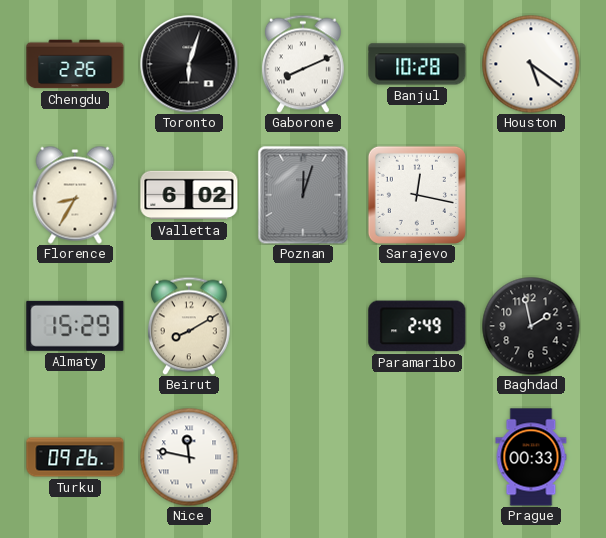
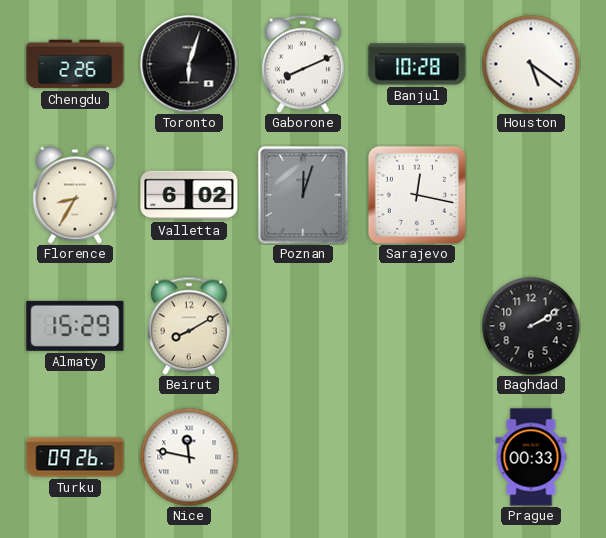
Paramaribo: 2:49 -> none
Baghdad: 1:58 -> 2:10
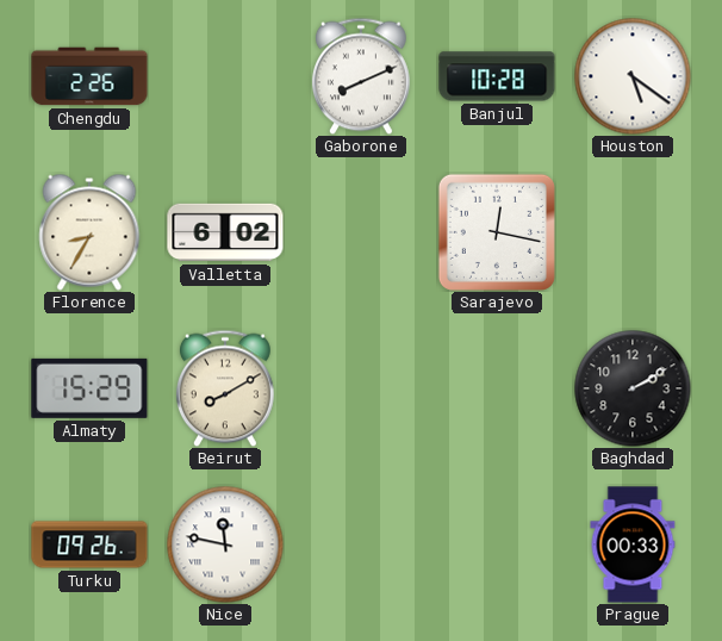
Toronto: 6:03 -> none
Poznan: 12:03 -> none
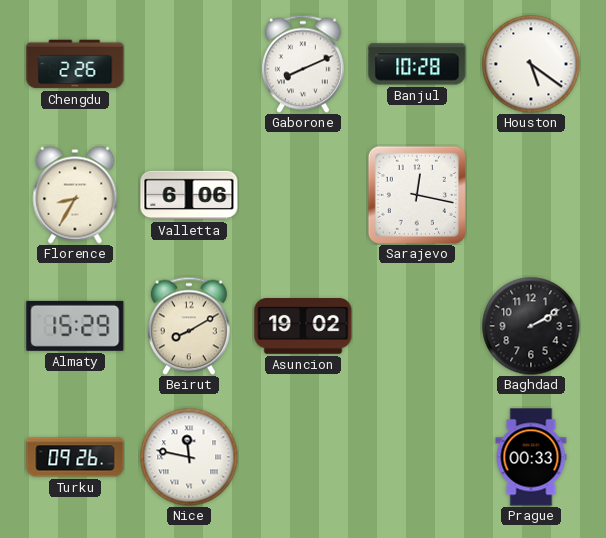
Valletta: 6:02 -> 6:06
Asuncion: none -> 19:02
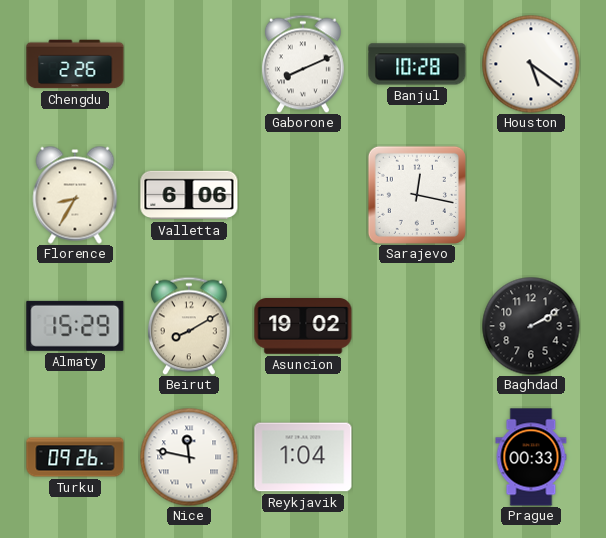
Reykjavik: none -> 1:04
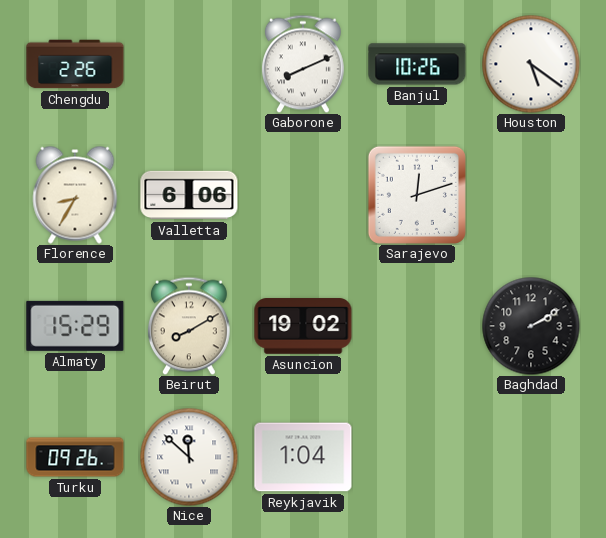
Banjul: 10:28 -> 10:26
Sarajevo: 12:17 -> 12:12
Nice: 11:47 -> 11:52
Prague: 00:33 -> none
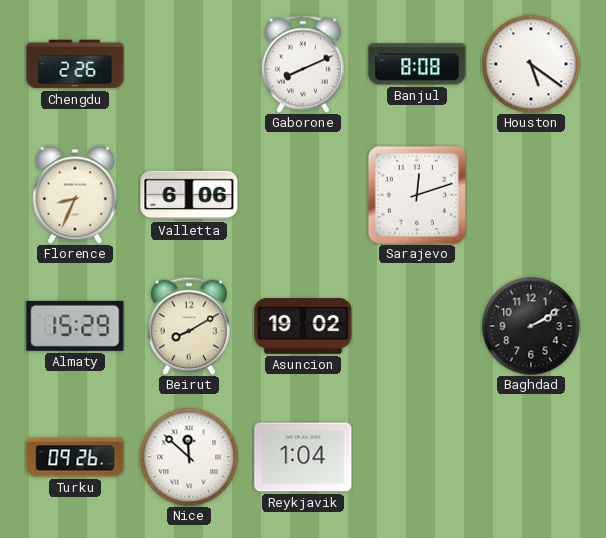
Banjul: 10:26 -> 8:08
Florence: 8:35 -> 8:34
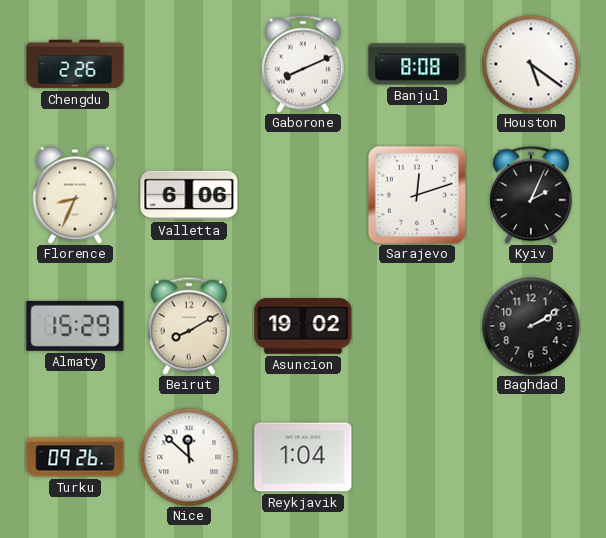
Kyiv: none -> 2:04
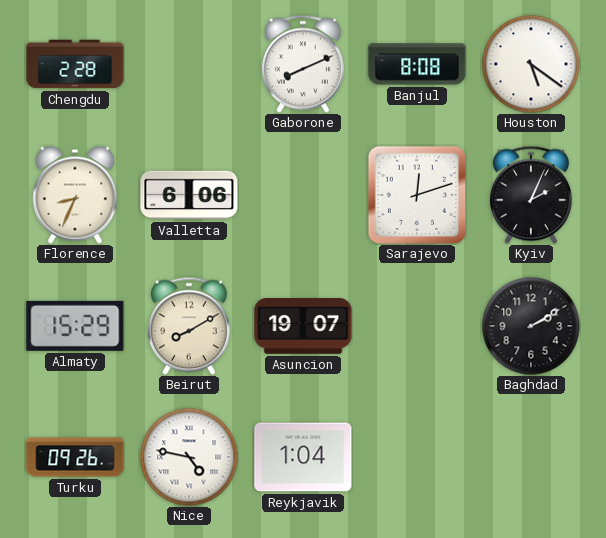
Chengdu: 2:26 -> 2:28
Asuncion: 19:02 -> 19:07
Nice: 11:52 -> 4:47
